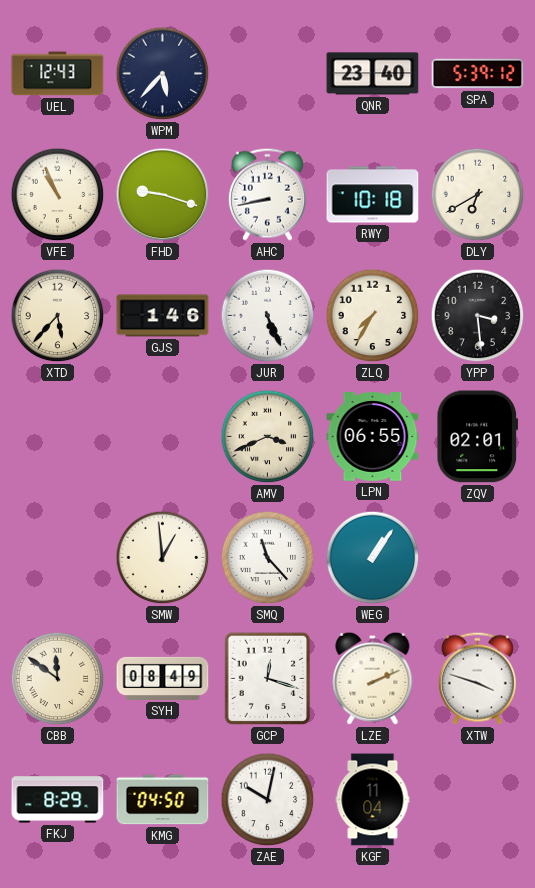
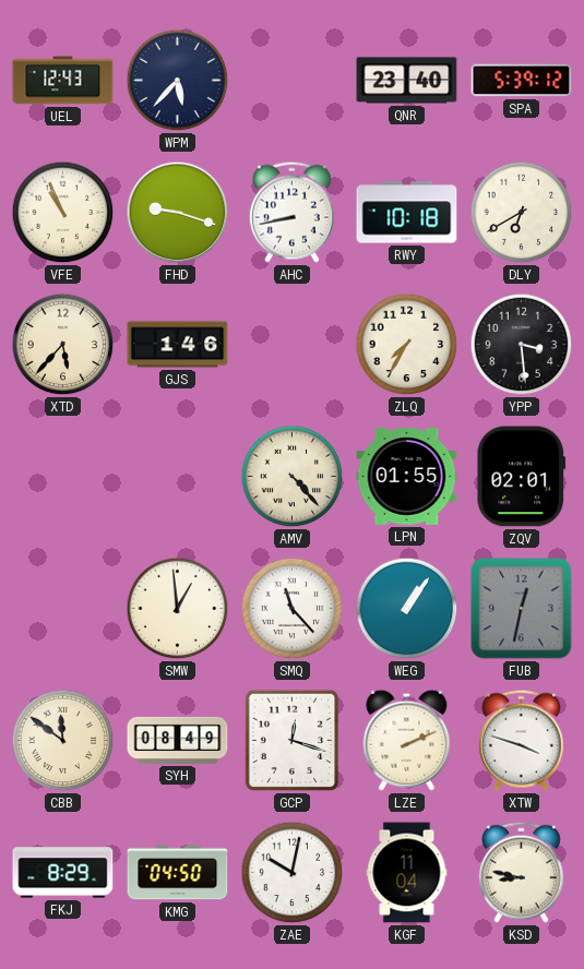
JUR: 5:26 -> none
AMV: 3:41 -> 4:23
LPN: 06:55 -> 01:55
FUB: none -> 12:32
KSD: none -> 8:47
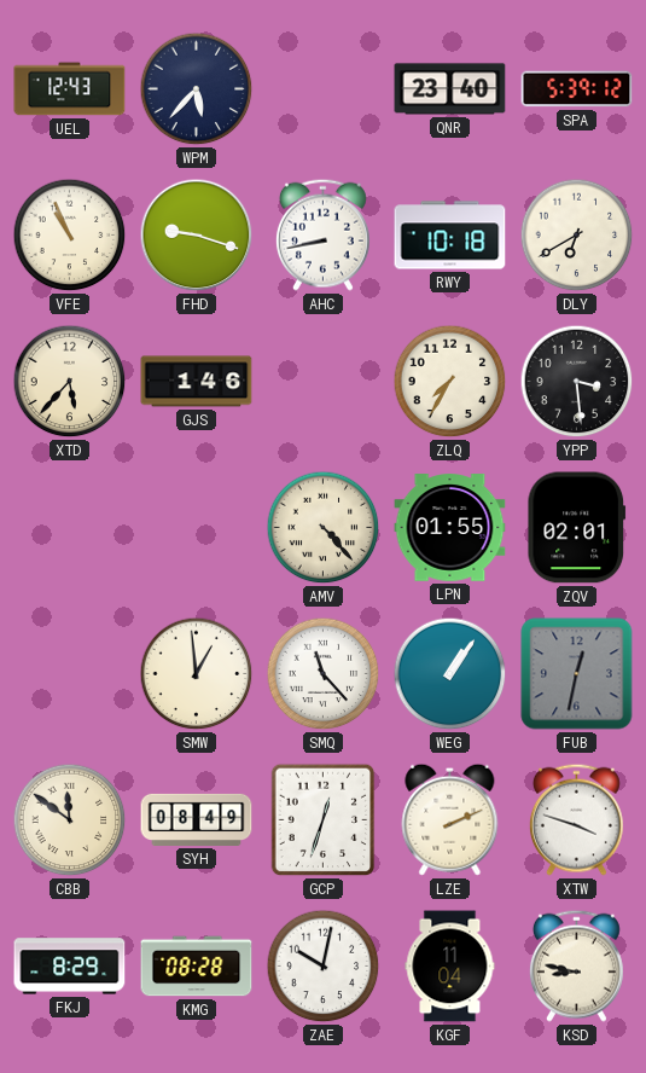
GCP: 12:18 -> 12:33
KMG: 04:50 -> 08:28
